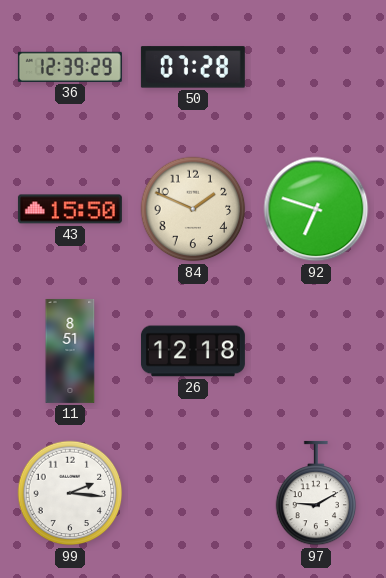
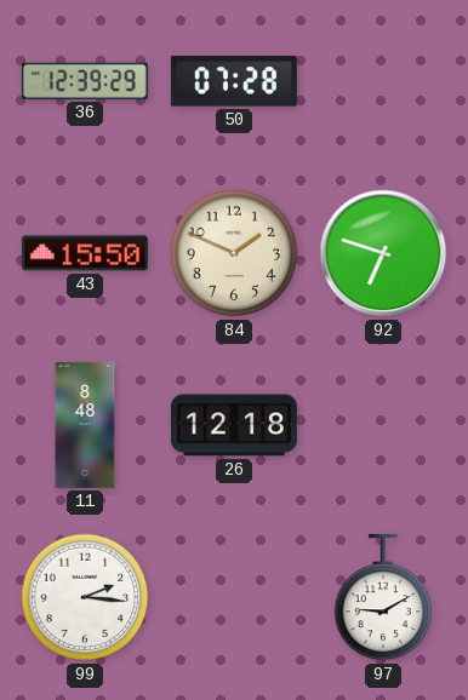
11: 8:51 -> 8:48
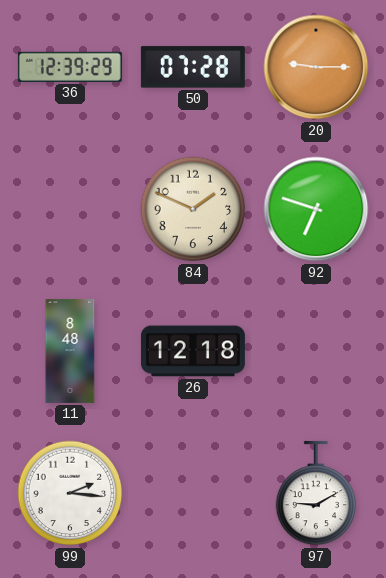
20: none -> 9:15
43: 15:50 -> none
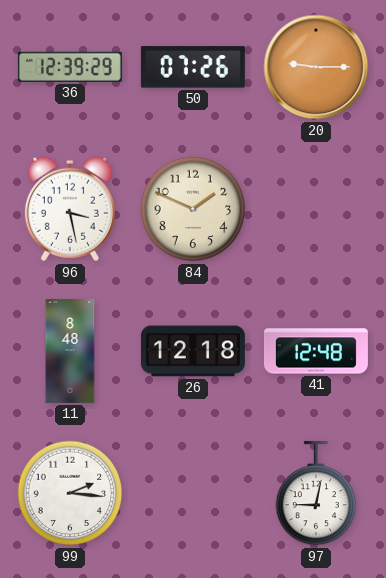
50: 07:28 -> 07:26
96: none -> 3:28
92: 6:48 -> none
41: none -> 12:48
97: 9:10 -> 9:02
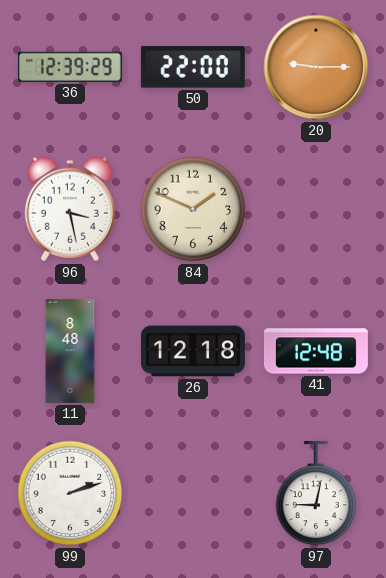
50: 07:26 -> 22:00
99: 2:16 -> 2:12
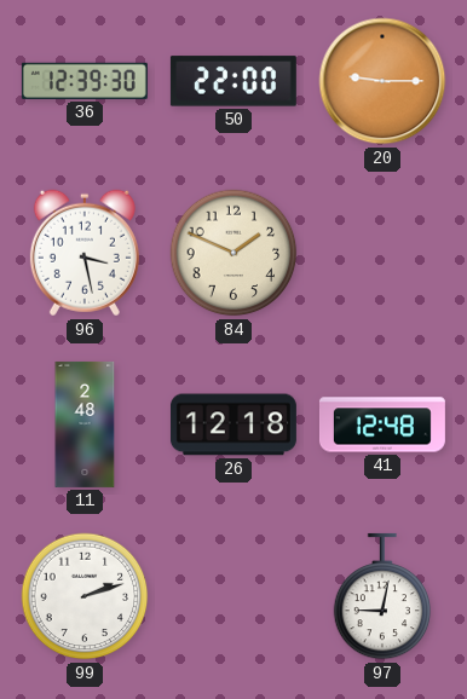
36: 12:39:29 -> 12:39:30
11: 8:48 -> 2:48
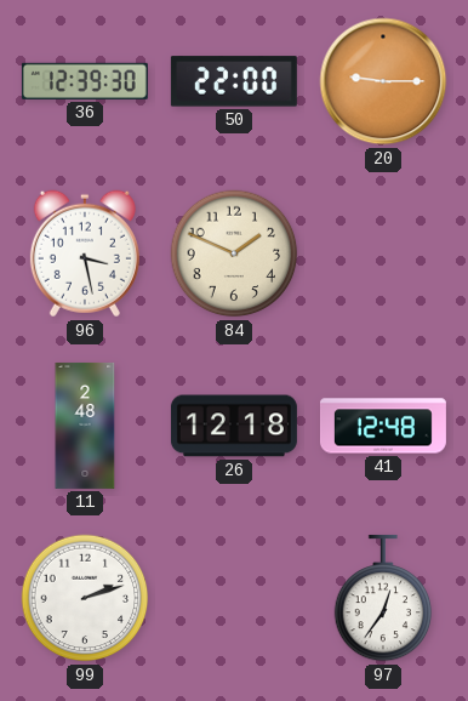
97: 9:02 -> 12:36
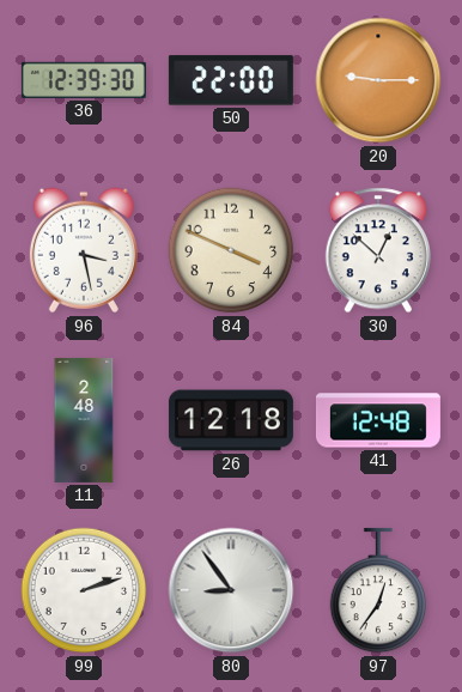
84: 1:49 -> 3:49
30: none -> 12:52
80: none -> 8:54
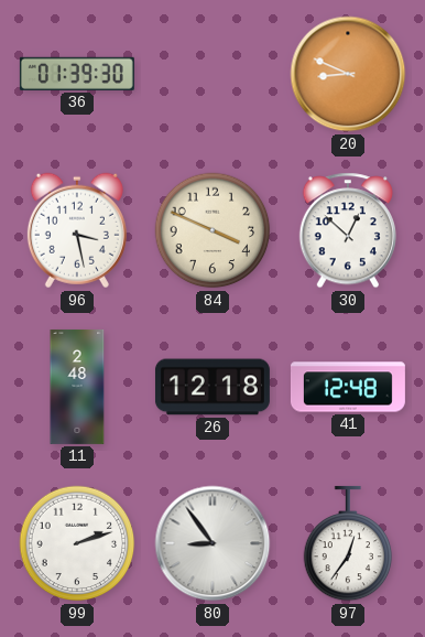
36: 12:39 -> 01:39
50: 22:00 -> none
20: 9:15 -> 8:49
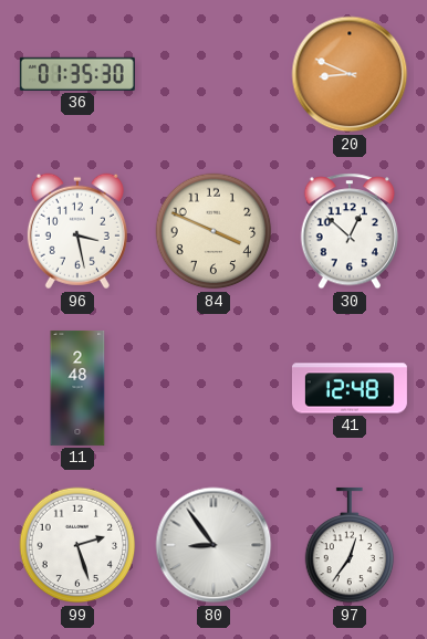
36: 01:39 -> 01:35
26: 12:18 -> none
99: 2:12 -> 2:27
